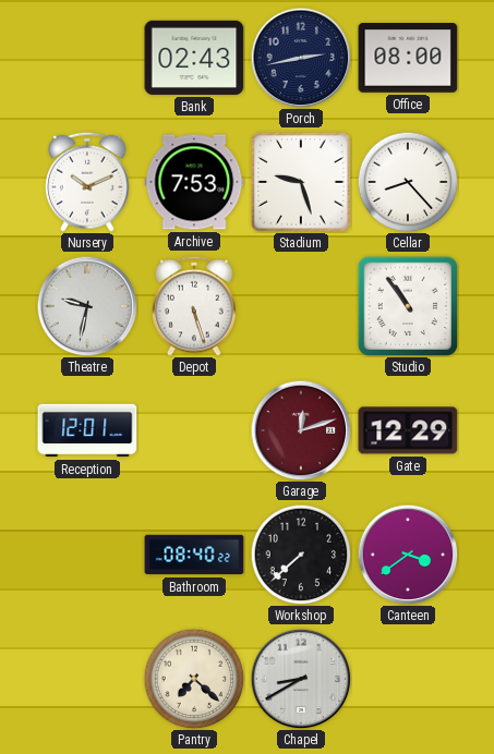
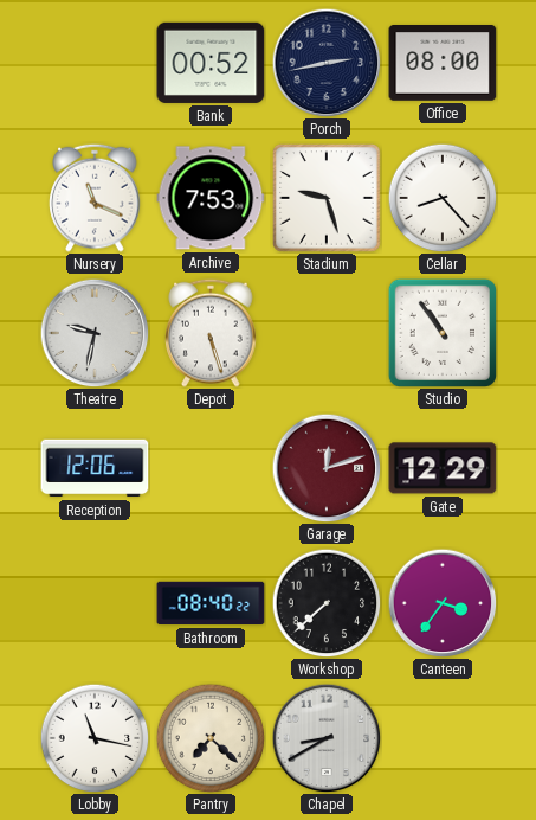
Bank: 02:43 -> 00:52
Nursery: 10:11 -> 11:19
Reception: 12:01 -> 12:06
Canteen: 3:39 -> 3:36
Lobby: none -> 11:17
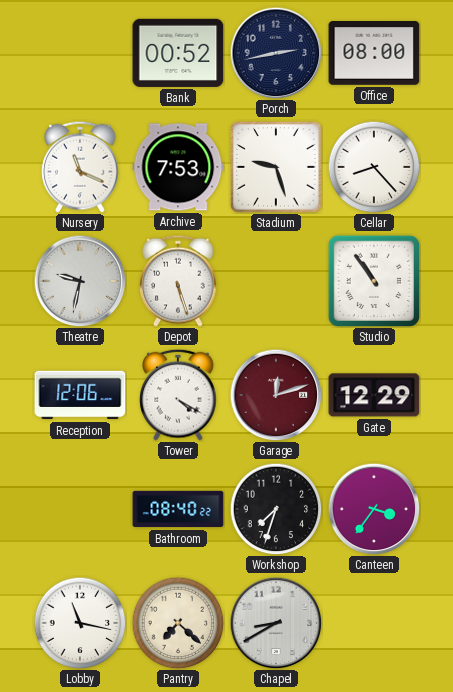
Tower: none -> 4:20
Workshop: 7:38 -> 7:33
